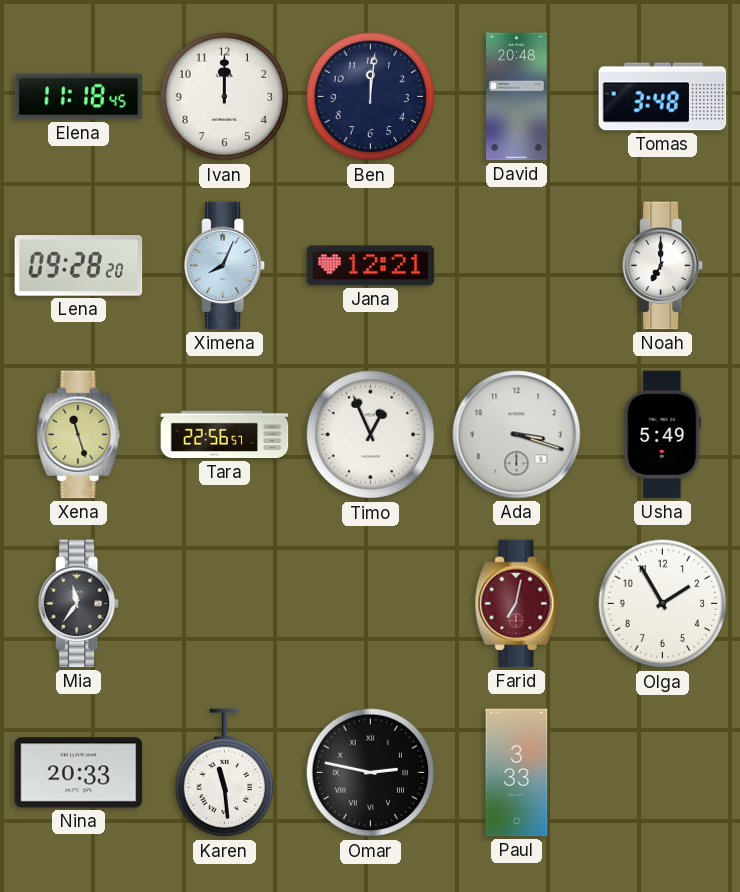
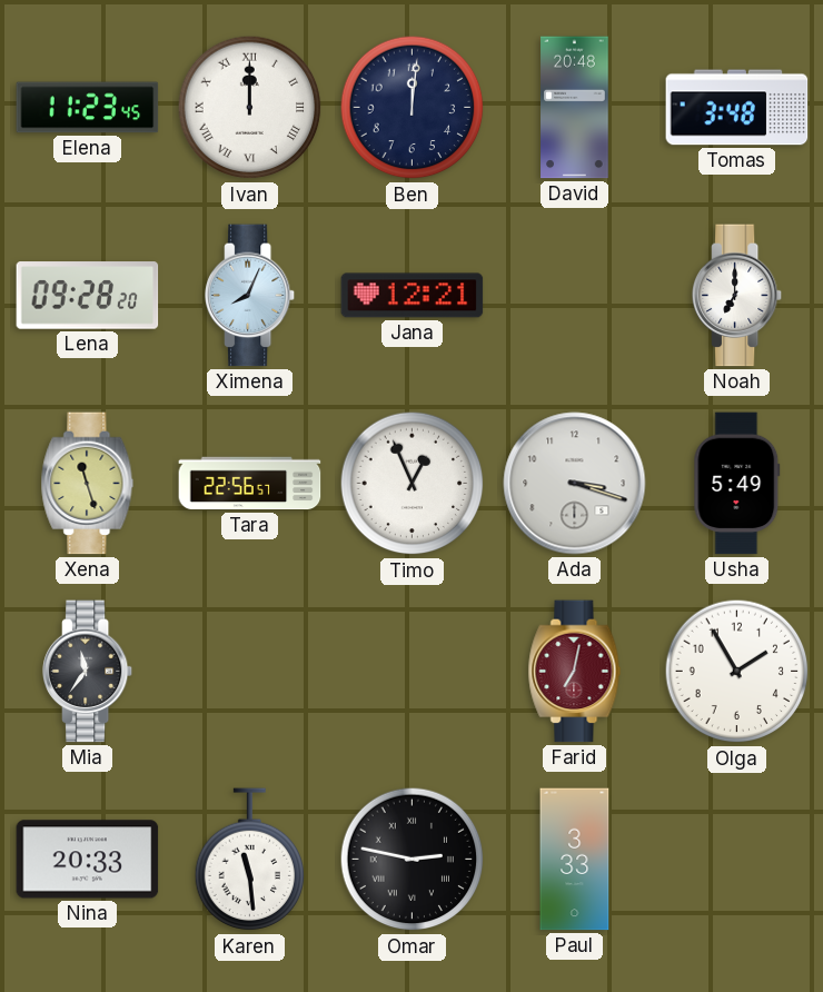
Elena: 11:18 -> 11:23
Ivan numerals: Arabic -> Roman
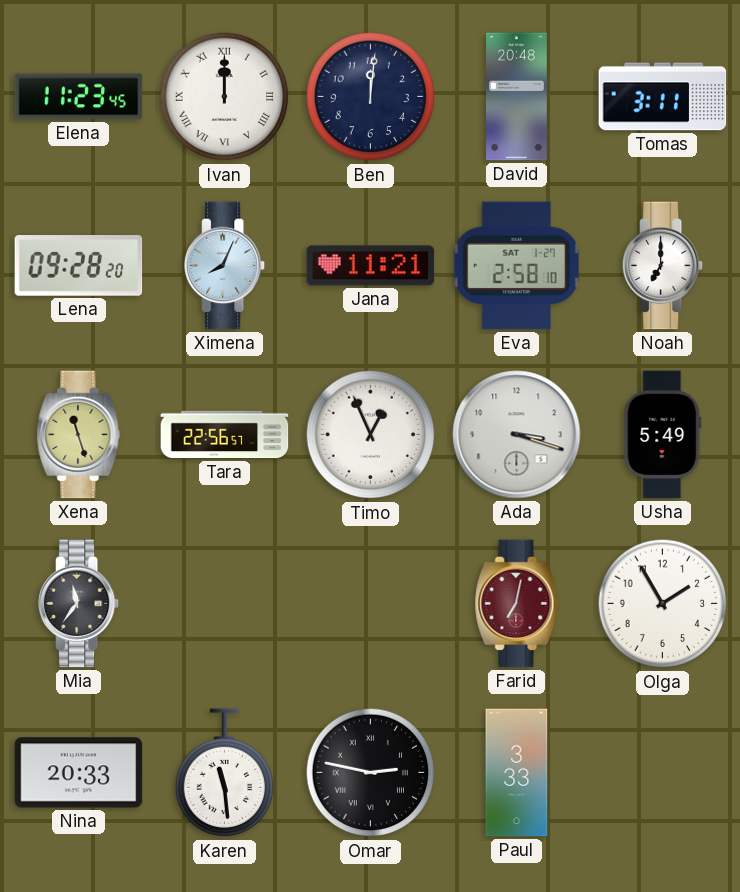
Tomas: 3:48 -> 3:11
Jana: 12:21 -> 11:21
Eva: none -> 2:58
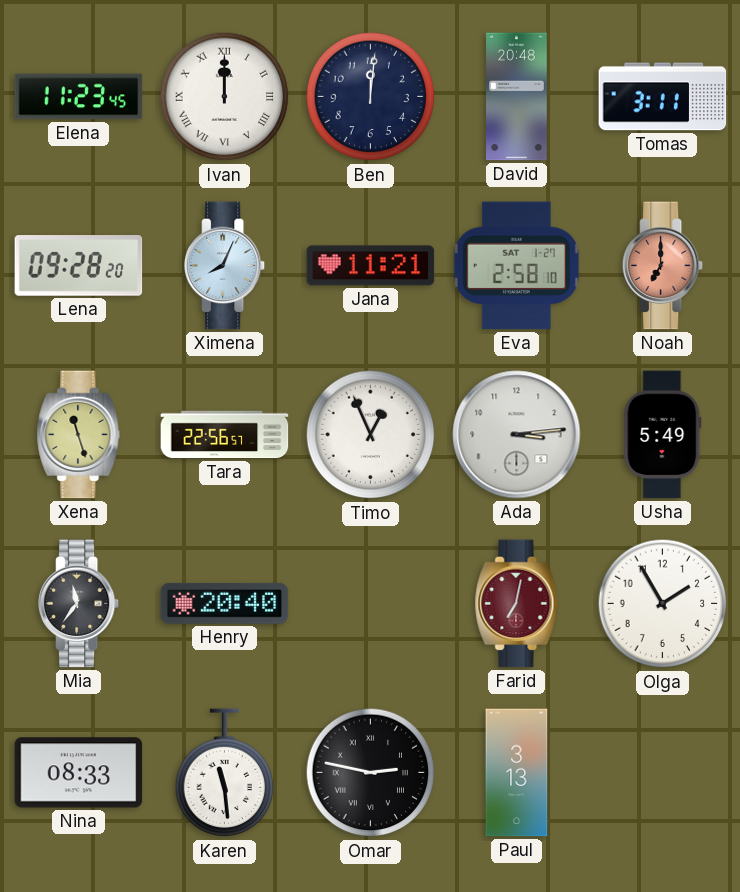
Noah dial: white -> salmon
Ada: 3:18 -> 3:14
Henry: none -> 20:40
Nina: 20:33 -> 08:33
Paul: 3:33 -> 3:13
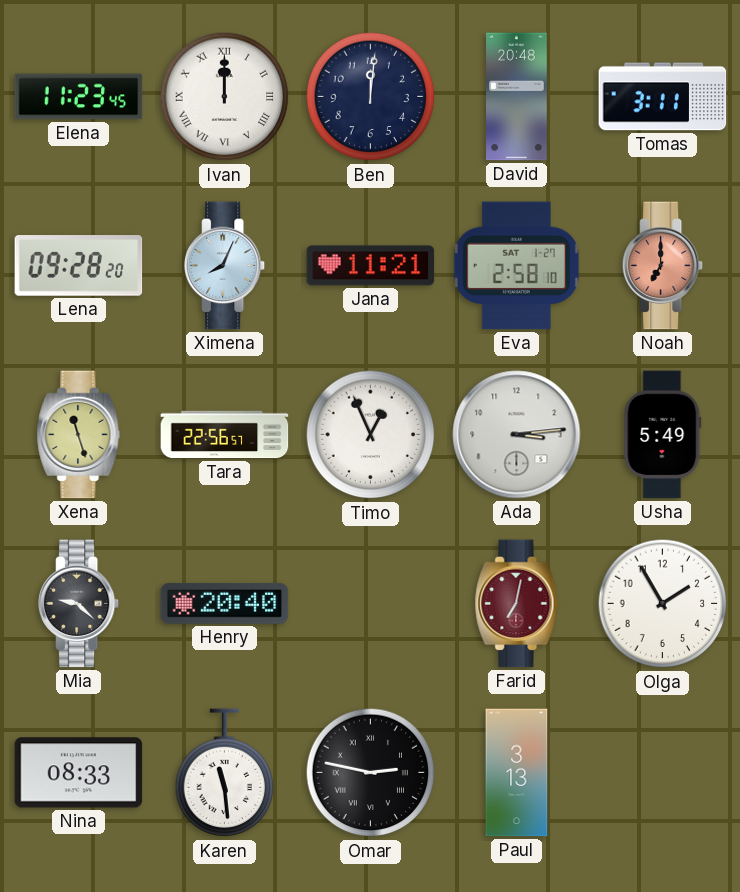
Mia: 11:36 -> 9:22
